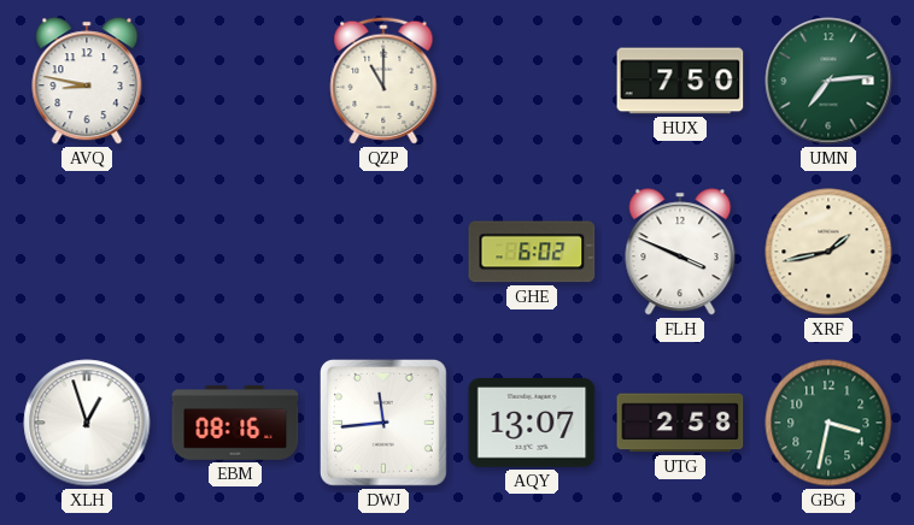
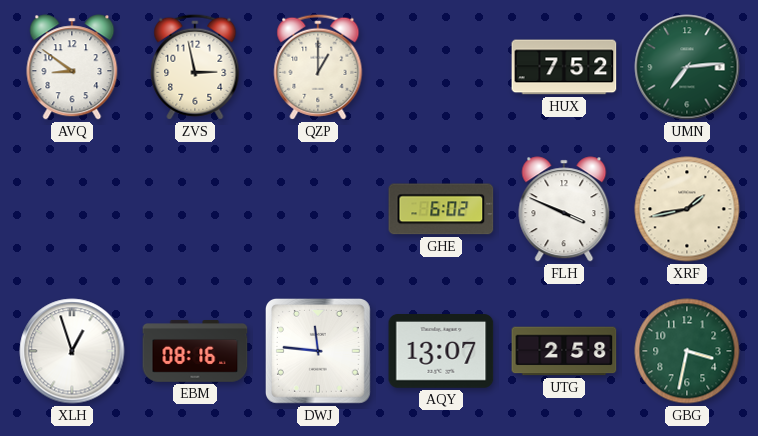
AVQ: 8:47 -> 8:51
ZVS: none -> 2:58
QZP: 11:00 -> 1:00
HUX: 7:50 -> 7:52
DWJ: 11:44 -> 11:46
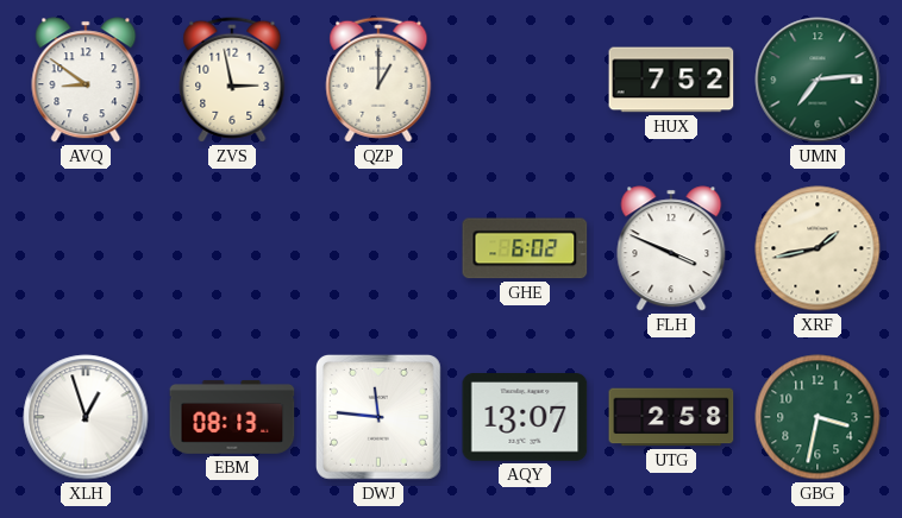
EBM: 08:16 -> 08:13
